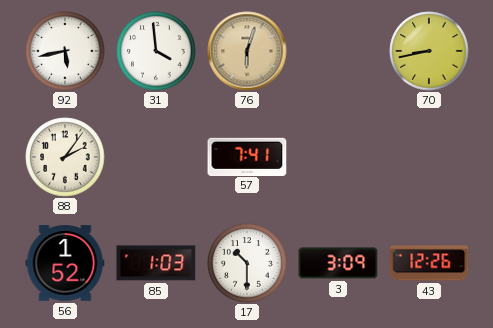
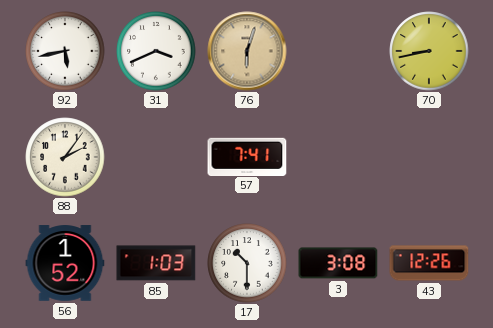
31: 3:59 -> 3:41
3: 3:09 -> 3:08
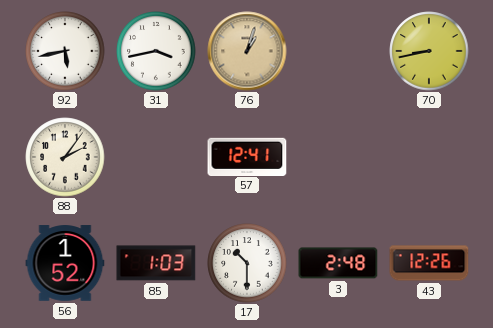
31: 3:41 -> 3:43
76: 6:03 -> 1:03
57: 7:41 -> 12:41
3: 3:08 -> 2:48
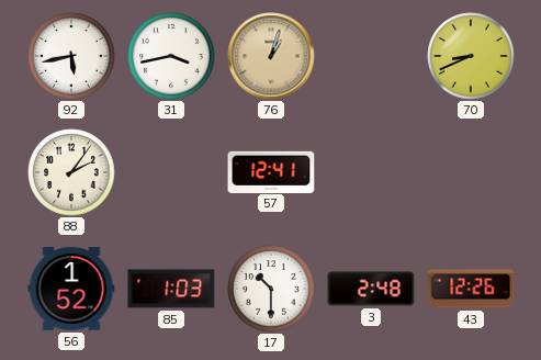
70: 8:43 -> 8:41
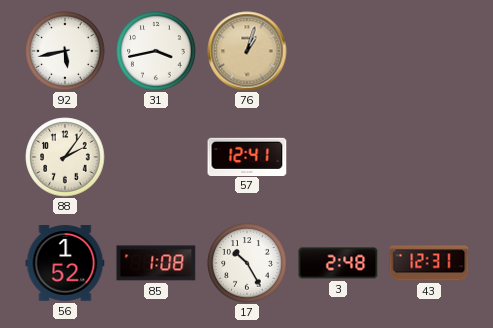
70: 8:41 -> none
85: 1:03 -> 1:08
17: 10:30 -> 10:25
43: 12:26 -> 12:31
